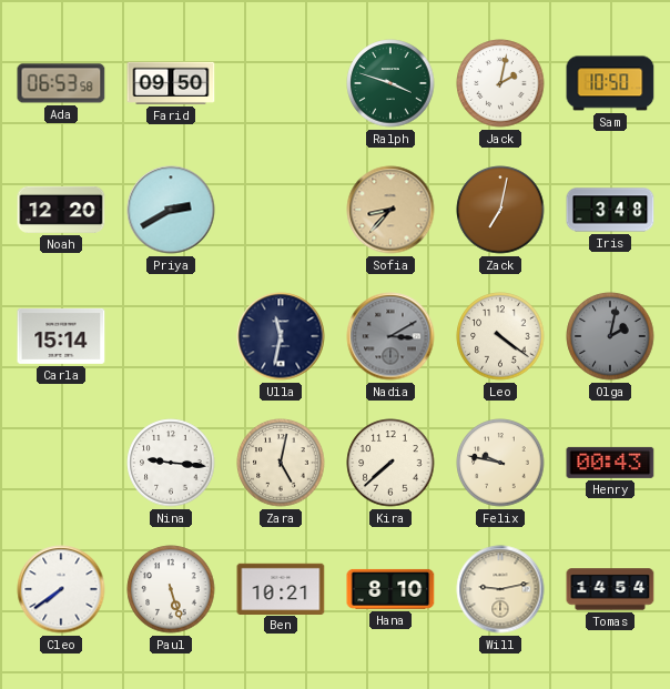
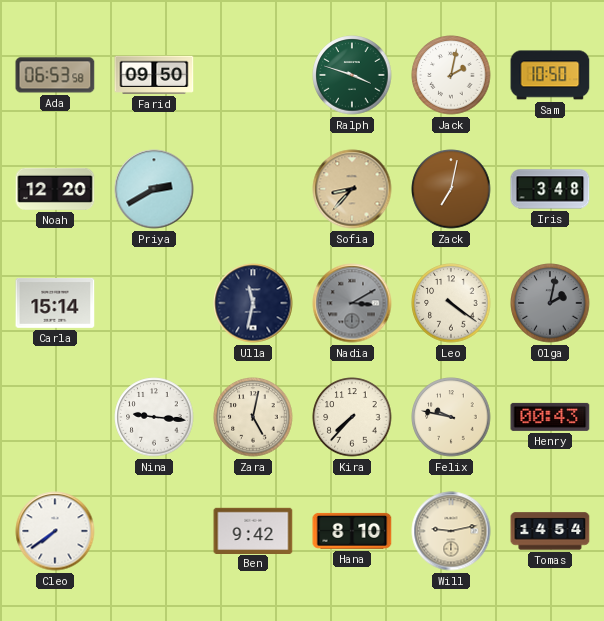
Kira: 7:38 -> 7:37
Paul: 5:27 -> none
Ben: 10:21 -> 9:42
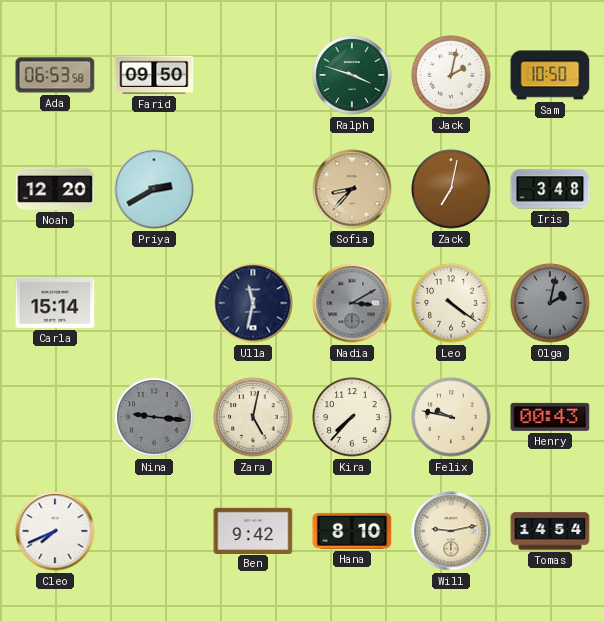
Nina dial: white -> grey
Cleo: 7:39 -> 7:41
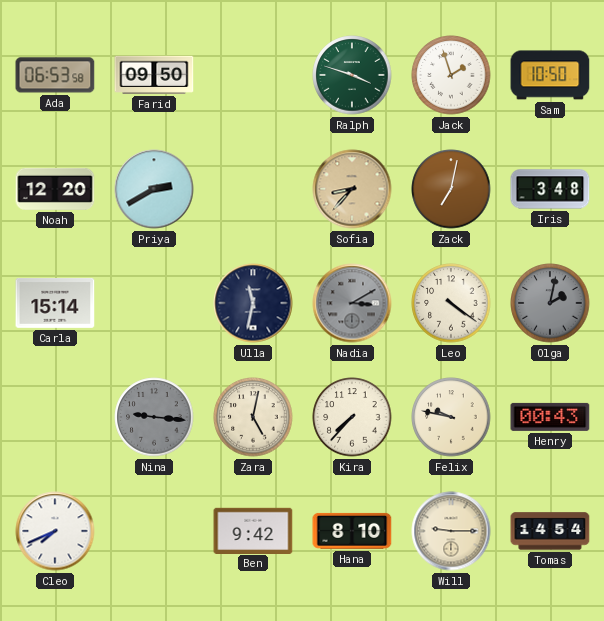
Jack: 2:02 -> 1:57
Will: 9:13 -> 9:15
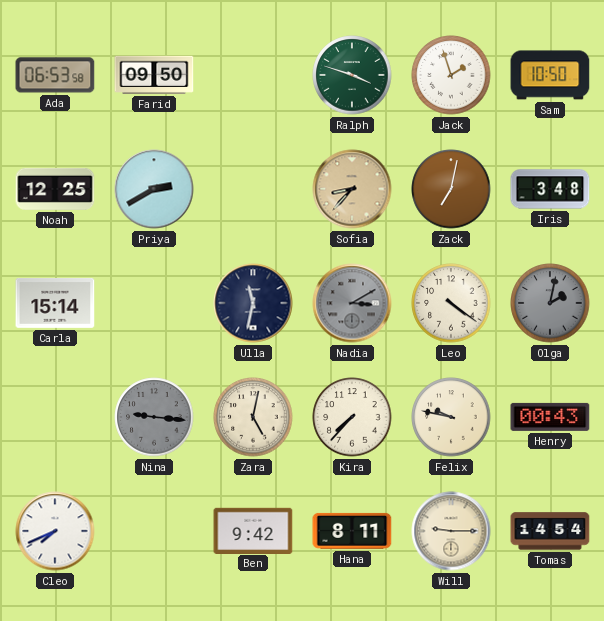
Noah: 12:20 -> 12:25
Hana: 8:10 -> 8:11
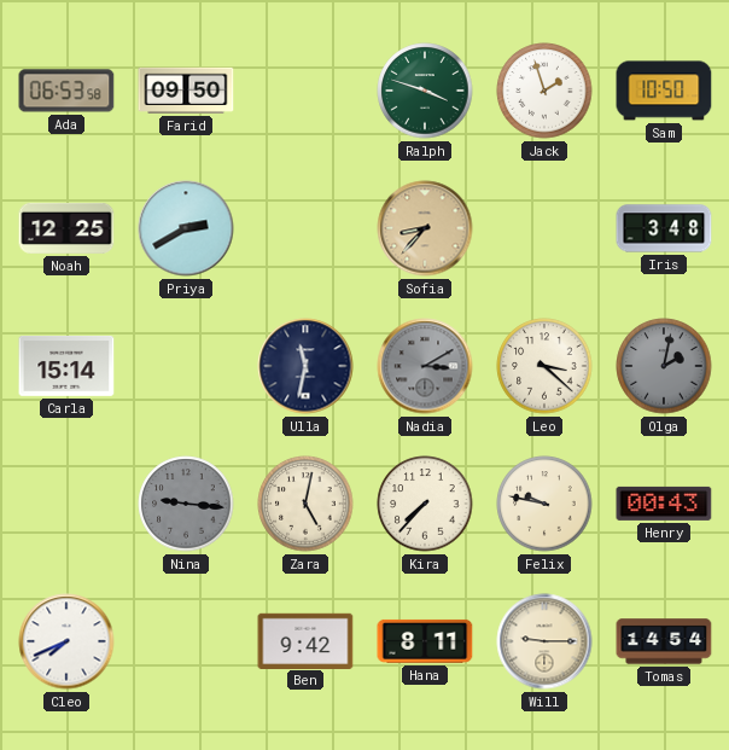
Zack: 7:02 -> none
Leo: 4:21 -> 3:22
